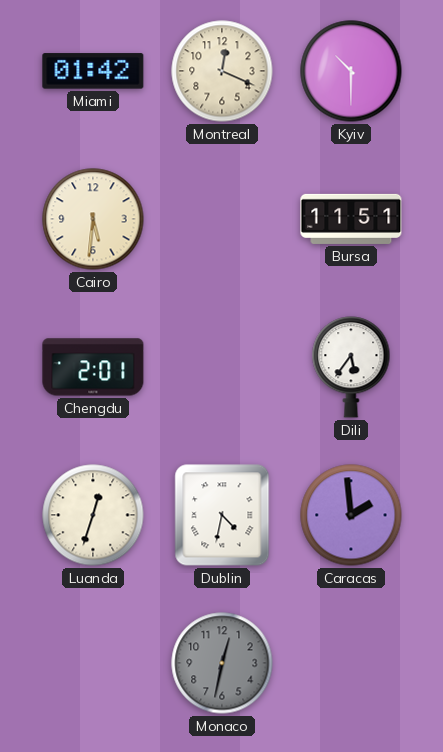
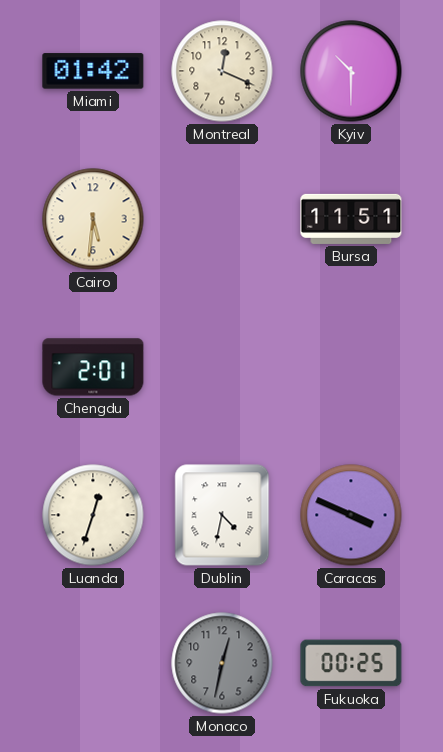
Dili: 5:36 -> none
Caracas: 1:59 -> 3:49
Fukuoka: none -> 00:25
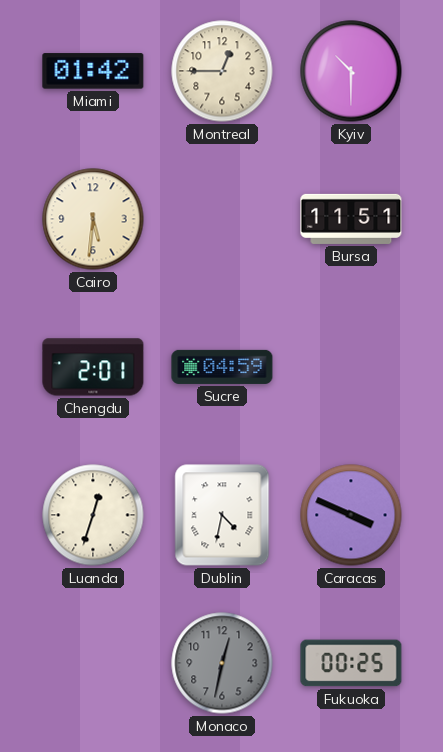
Montreal: 12:19 -> 12:45
Sucre: none -> 04:59
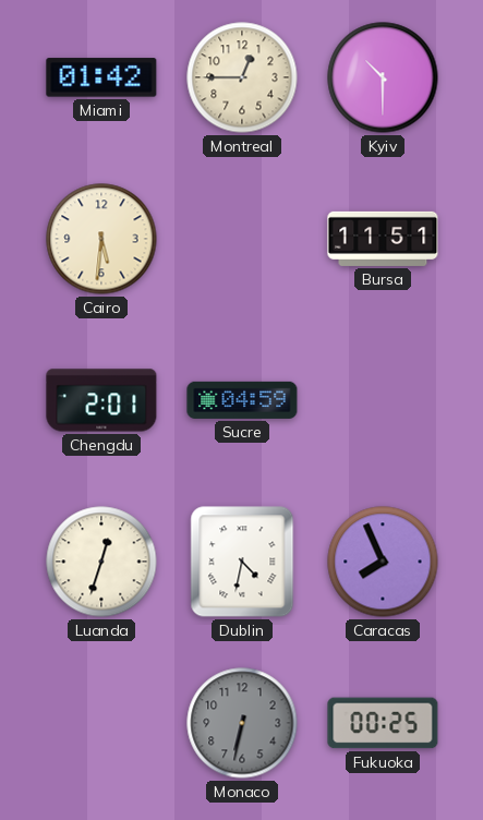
Caracas: 3:49 -> 7:56
Monaco: 12:32 -> 6:32
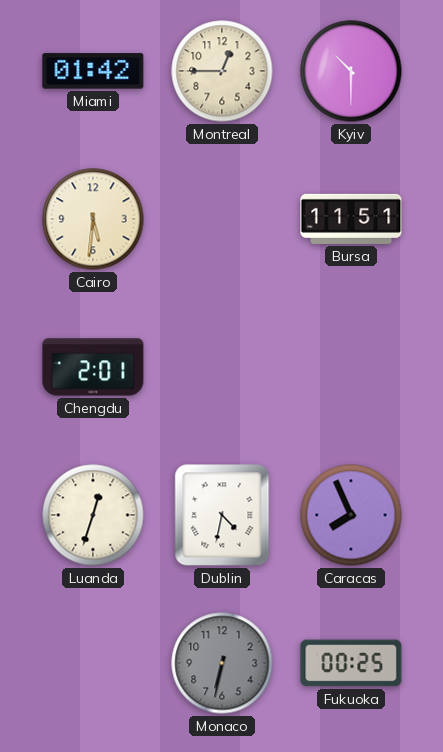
Sucre: 04:59 -> none
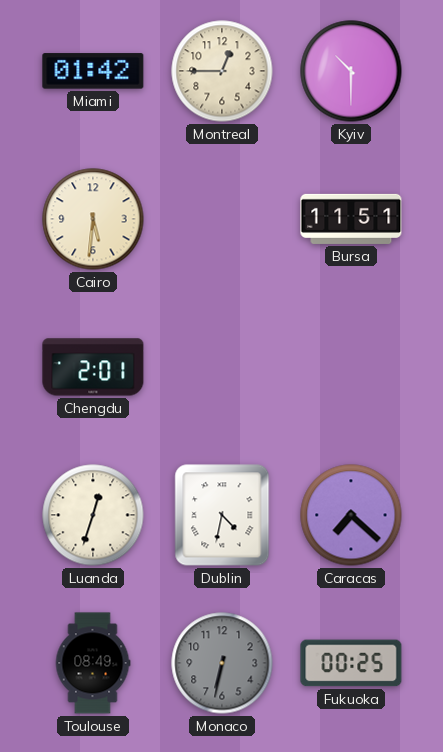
Caracas: 7:56 -> 7:22
Toulouse: none -> 08:49
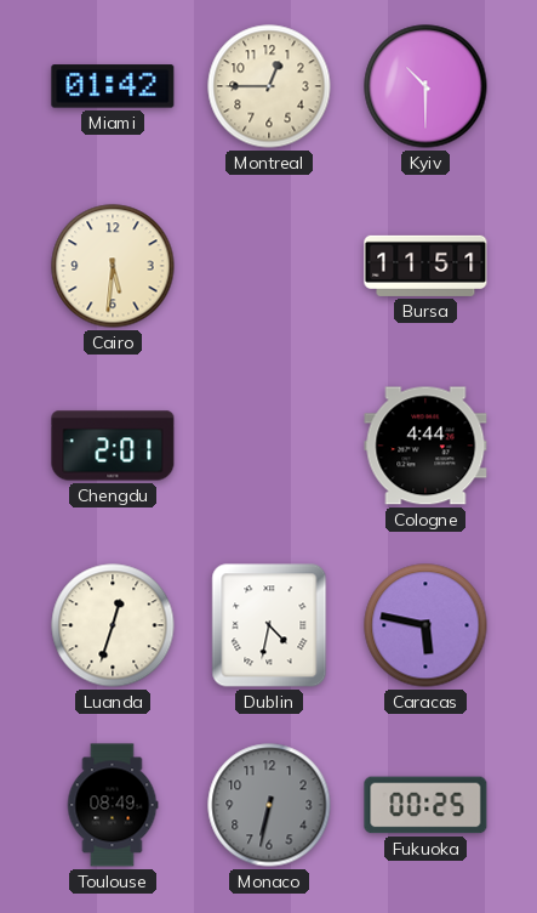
Cologne: none -> 4:44
Caracas: 7:22 -> 5:47
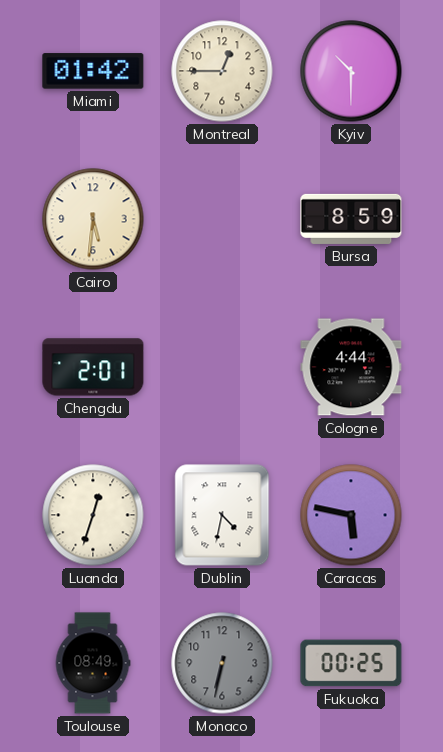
Bursa: 11:51 -> 8:59
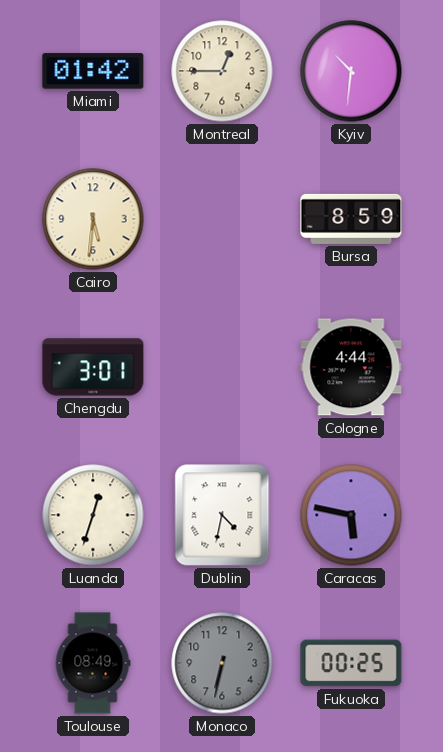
Kyiv: 10:30 -> 10:31
Chengdu: 2:01 -> 3:01
